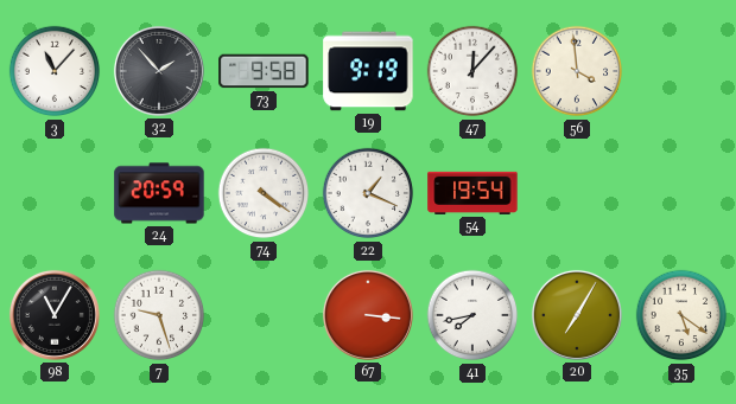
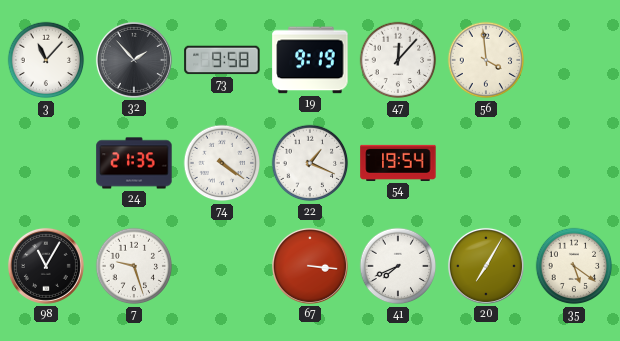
24: 20:59 -> 21:35
41: 7:43 -> 7:41
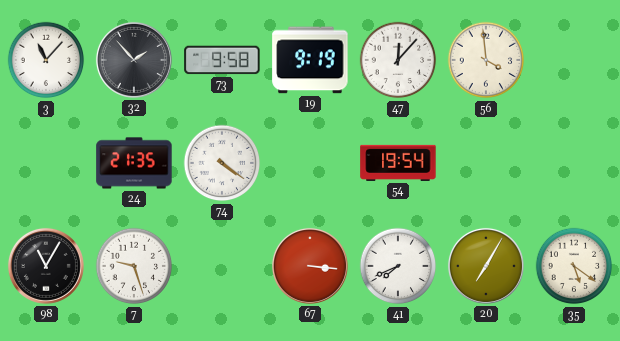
22: 1:19 -> none
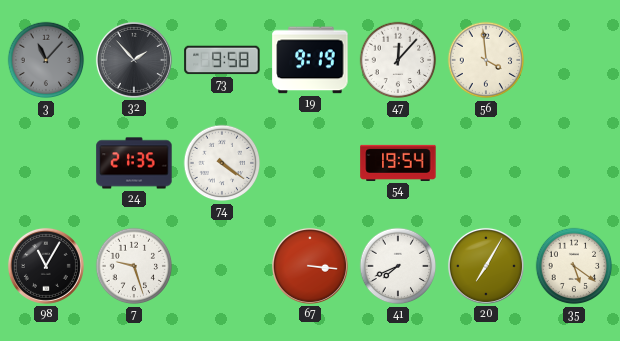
3 dial: white -> grey
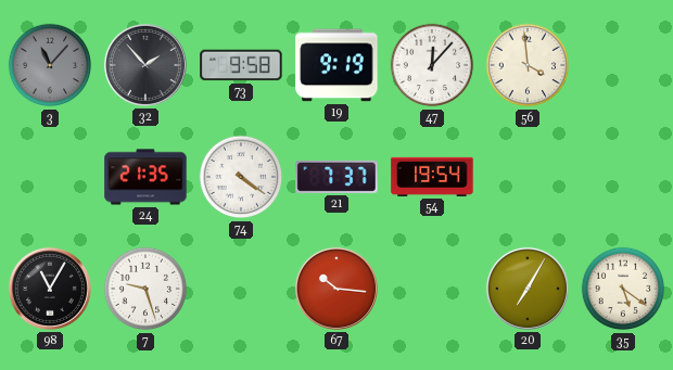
21: none -> 7:37
67: 3:16 -> 10:16
41: 7:41 -> none
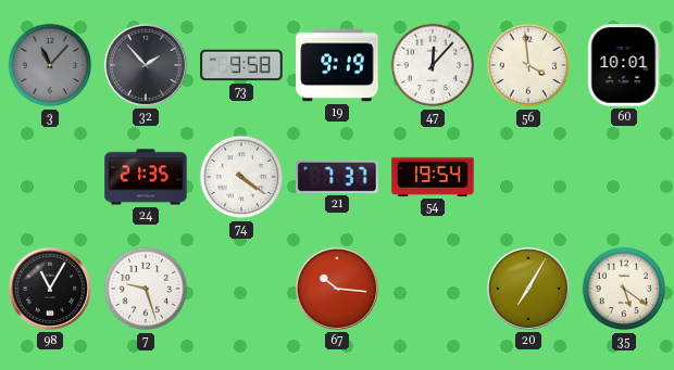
60: none -> 10:01
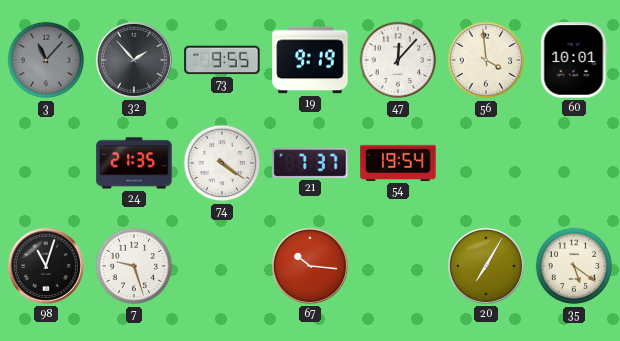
73: 9:58 -> 9:55
98: 11:05 -> 11:03
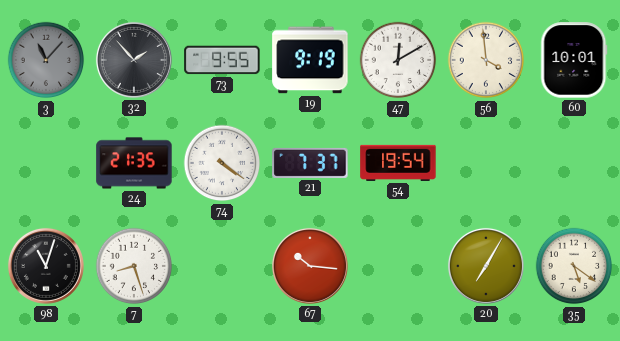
47: 12:07 -> 12:10
7: 9:27 -> 8:27
